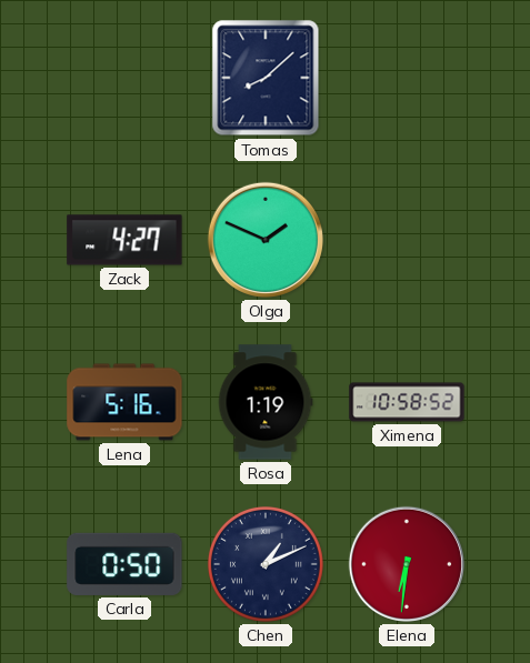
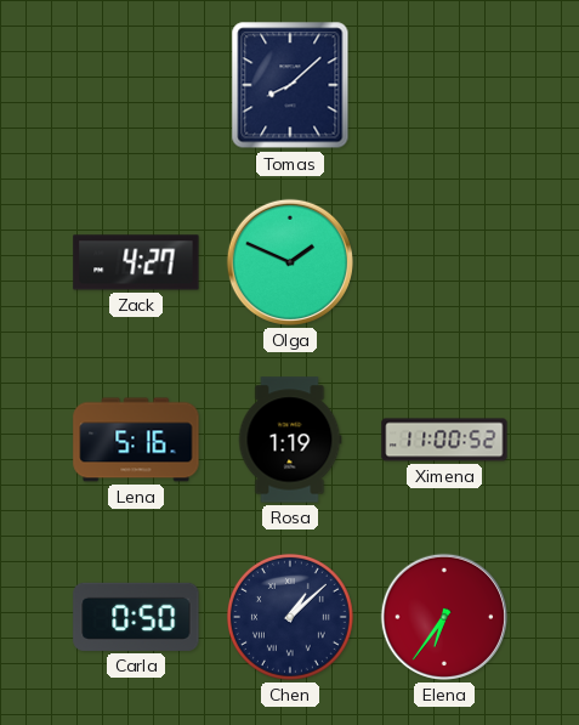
Ximena: 10:58 -> 11:00
Chen: 1:11 -> 1:08
Elena: 6:31 -> 6:36
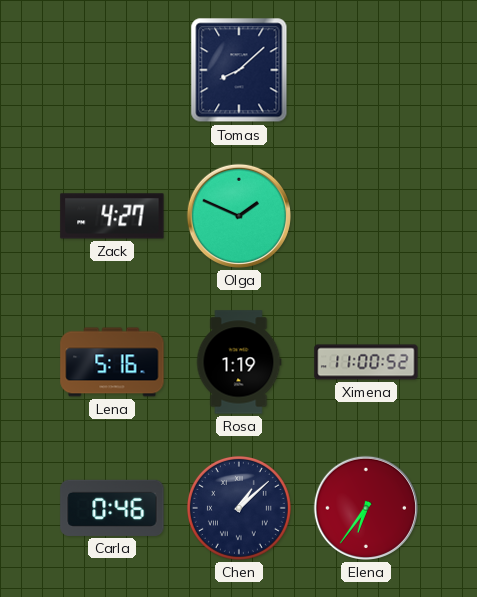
Carla: 0:50 -> 0:46
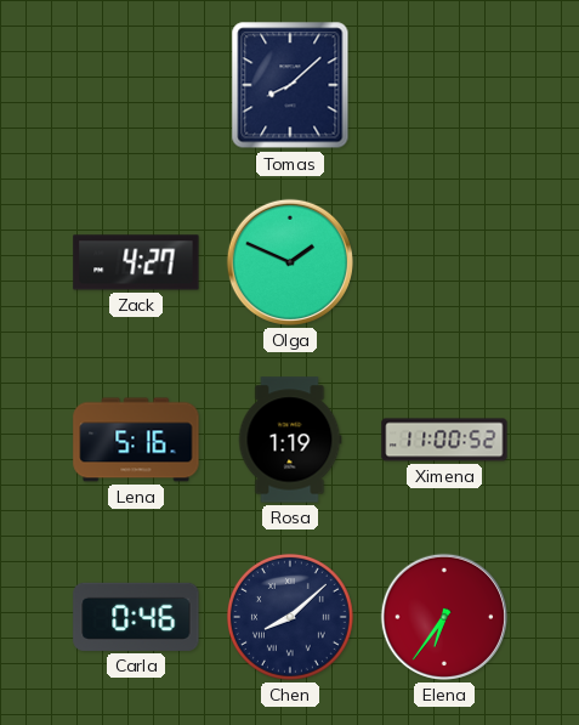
Chen: 1:08 -> 8:08
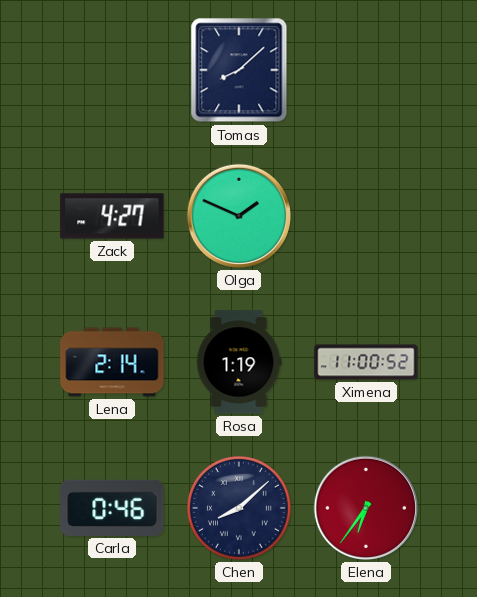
Lena: 5:16 -> 2:14
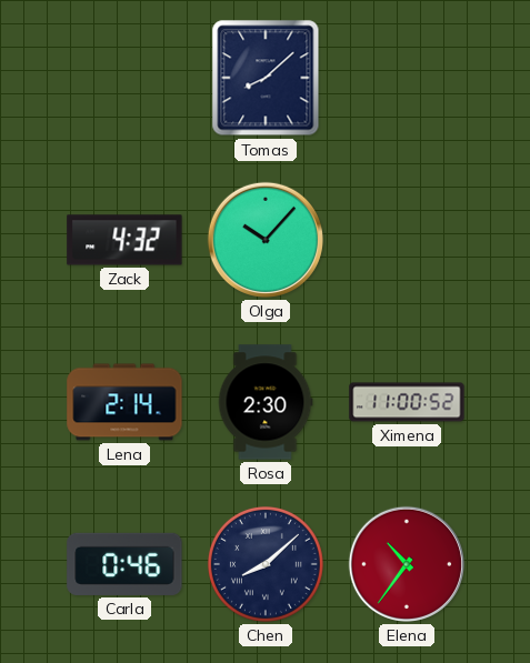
Zack: 4:27 -> 4:32
Olga: 1:49 -> 10:07
Rosa: 1:19 -> 2:30
Elena: 6:36 -> 10:36
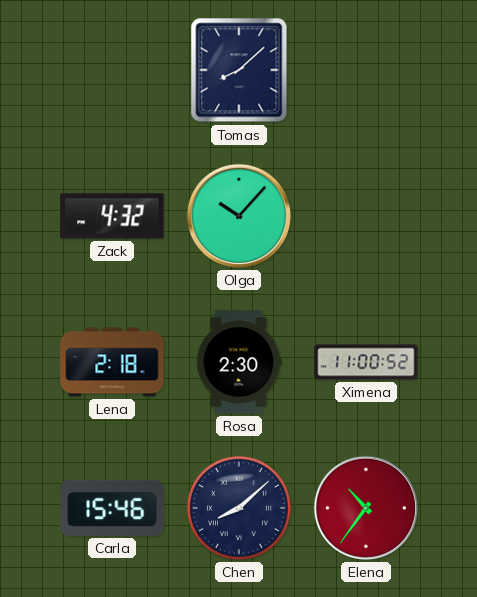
Lena: 2:14 -> 2:18
Carla: 0:46 -> 15:46
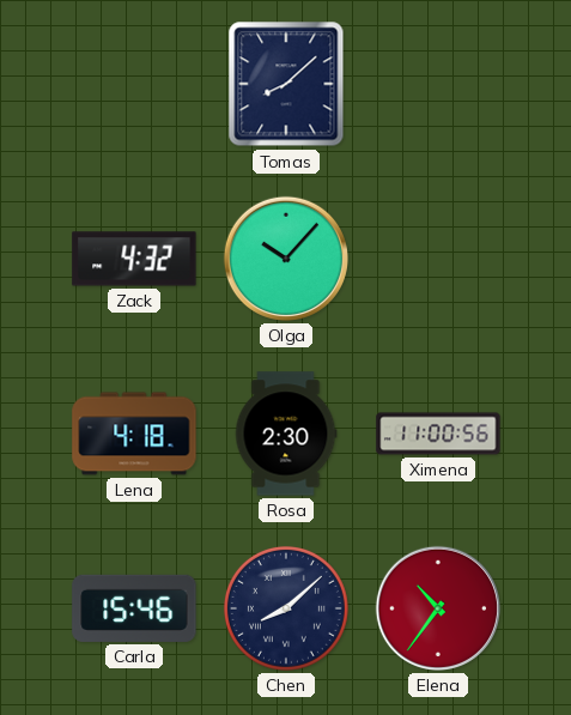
Lena: 2:18 -> 4:18
Ximena: 11:00:52 -> 11:00:56
